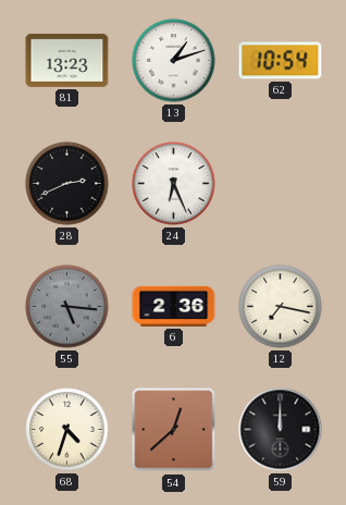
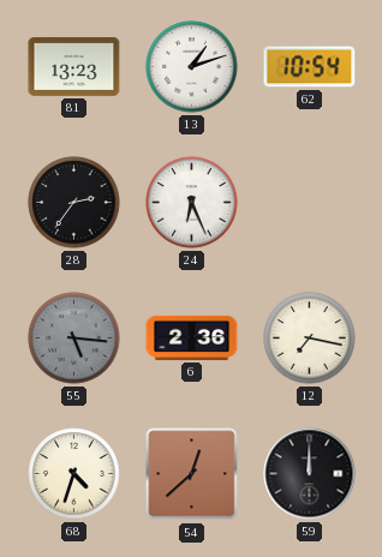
28: 2:41 -> 2:36
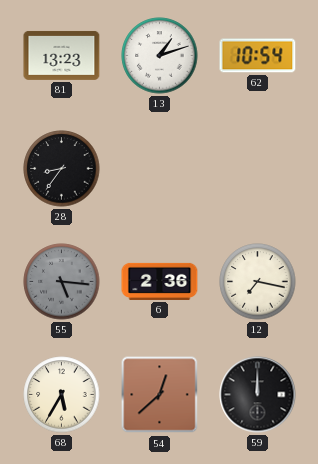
28: 2:36 -> 8:36
24: 6:26 -> none
68: 4:33 -> 5:35
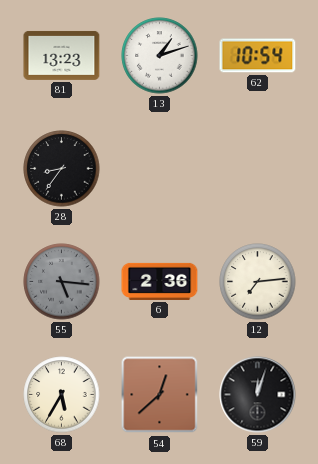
12: 7:17 -> 7:14
59: 12:00 -> 12:03
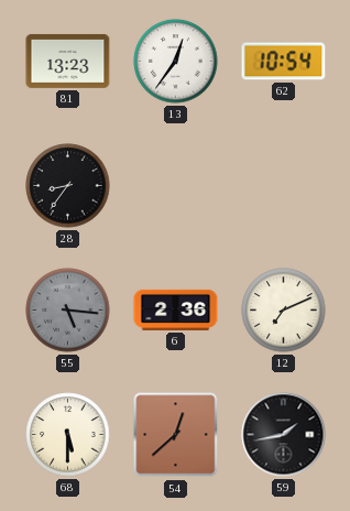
13: 1:12 -> 12:36
12: 7:14 -> 7:11
68: 5:35 -> 5:30
59: 12:03 -> 1:43
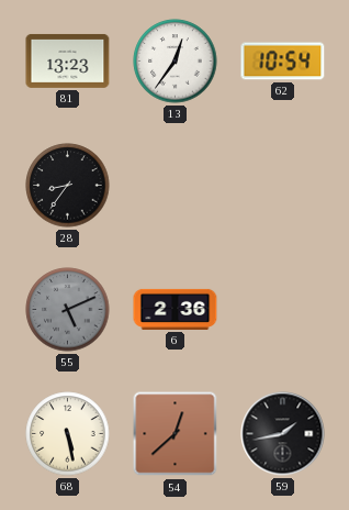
55: 5:16 -> 5:11
12: 7:11 -> none
68: 5:30 -> 5:28
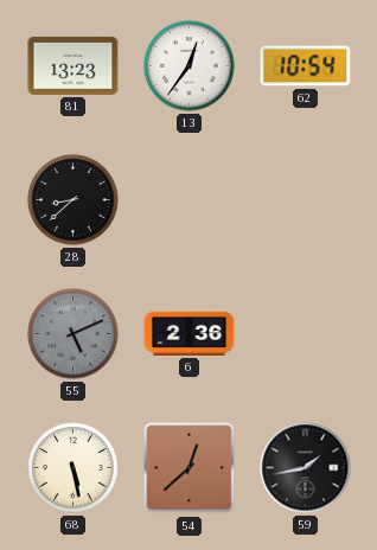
28: 8:36 -> 8:38
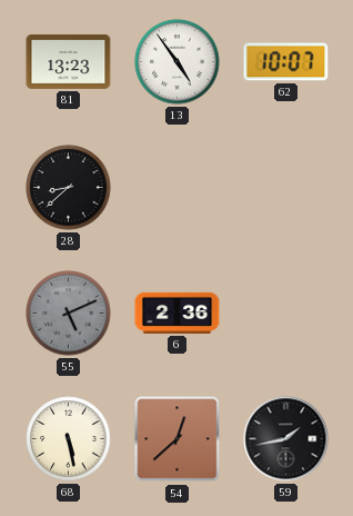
13: 12:36 -> 4:54
62: 10:54 -> 10:07
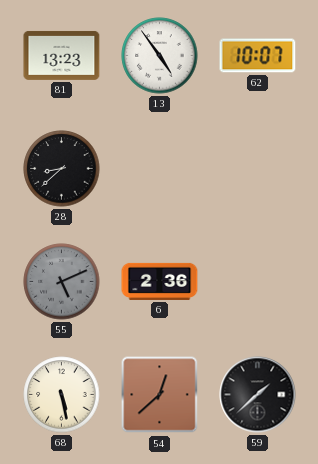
59: 1:43 -> 1:38
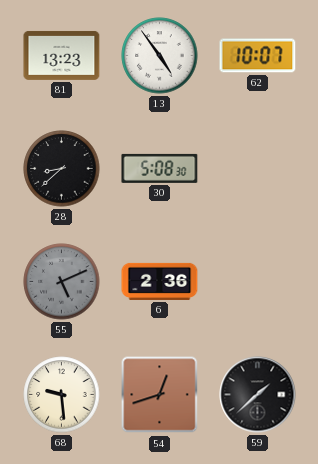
30: none -> 5:08
68: 5:28 -> 9:29
54: 12:38 -> 12:42
